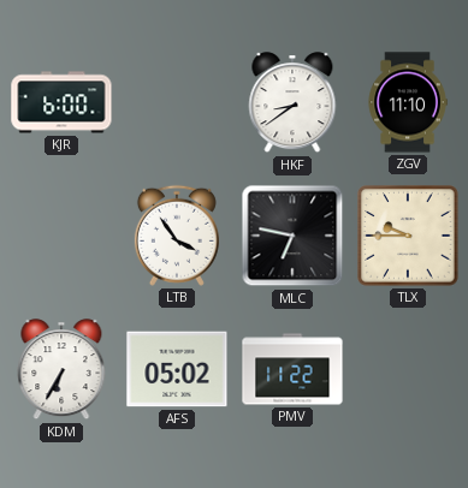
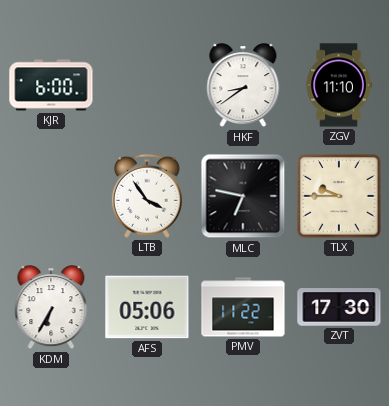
AFS: 05:02 -> 05:06
ZVT: none -> 17:30
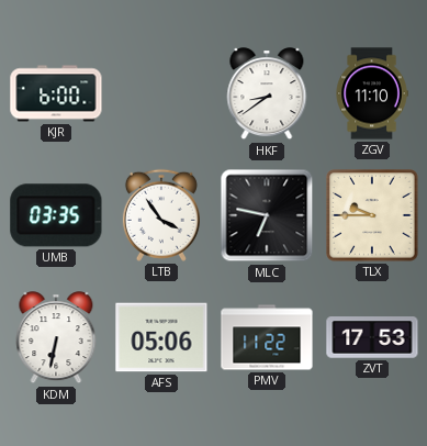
UMB: none -> 03:35
KDM: 6:35 -> 6:32
ZVT: 17:30 -> 17:53
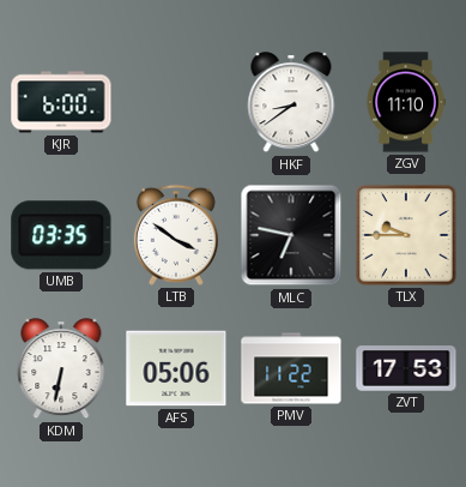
LTB: 3:54 -> 3:51
